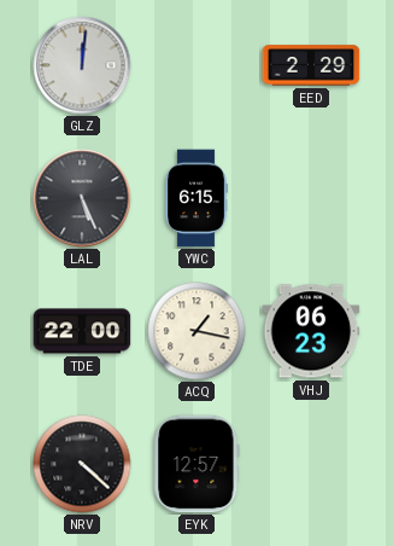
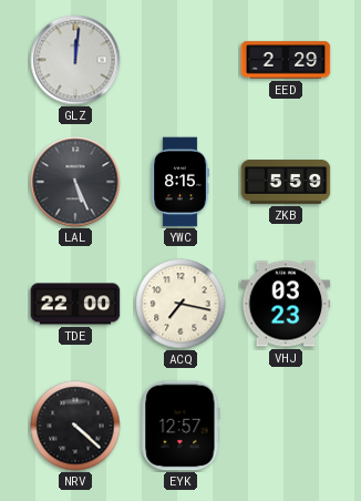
YWC: 6:15 -> 8:15
ZKB: none -> 5:59
ACQ: 1:17 -> 7:17
VHJ: 06:23 -> 03:23
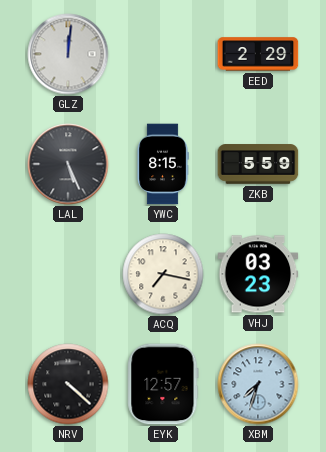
TDE: 22:00 -> none
XBM: none -> 7:33
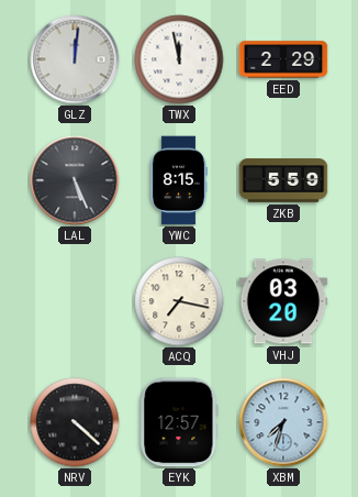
TWX: none -> 11:58
VHJ: 03:23 -> 03:20
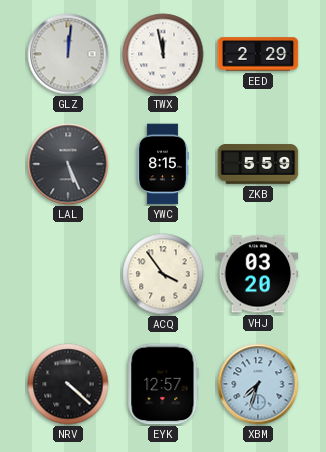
ACQ: 7:17 -> 3:54
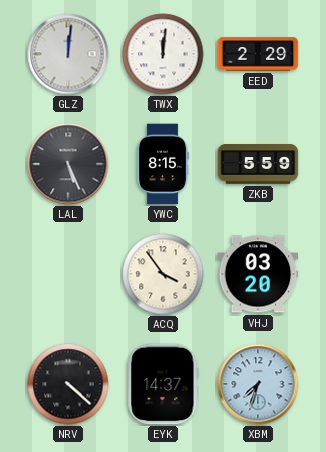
TWX: 11:58 -> 12:01
EYK: 12:57 -> 14:37
